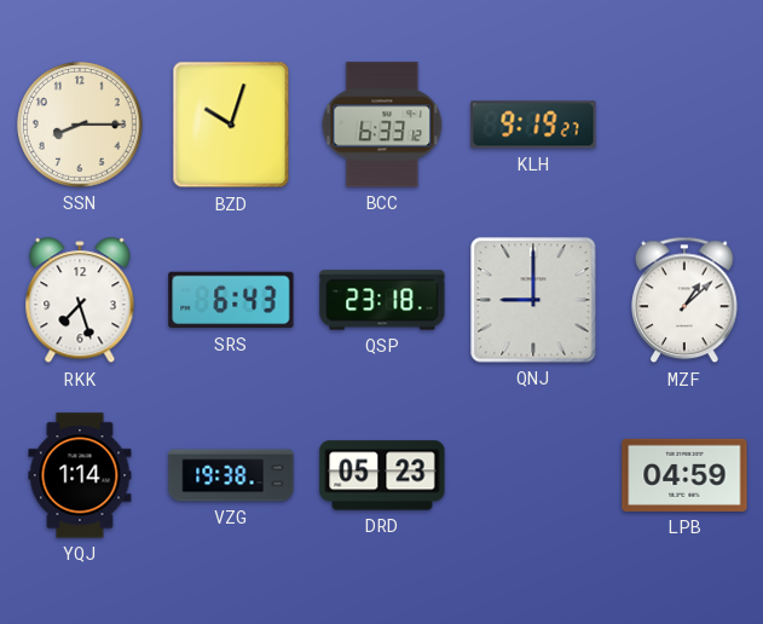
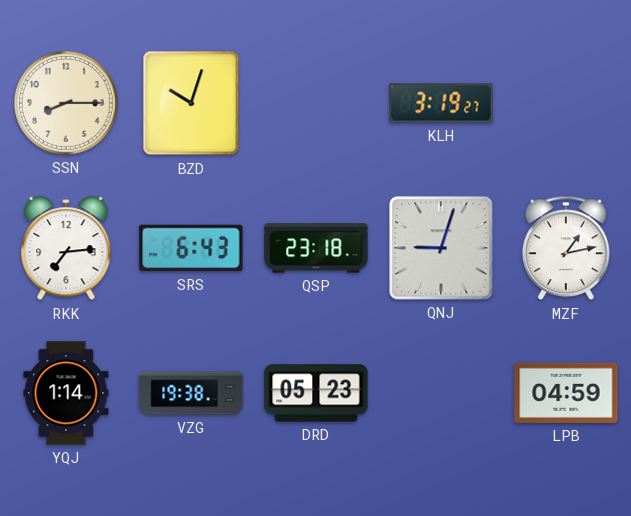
BCC: 6:33 -> none
KLH: 9:19 -> 3:19
RKK: 7:27 -> 7:14
QNJ: 9:00 -> 9:03
MZF: 1:08 -> 1:13
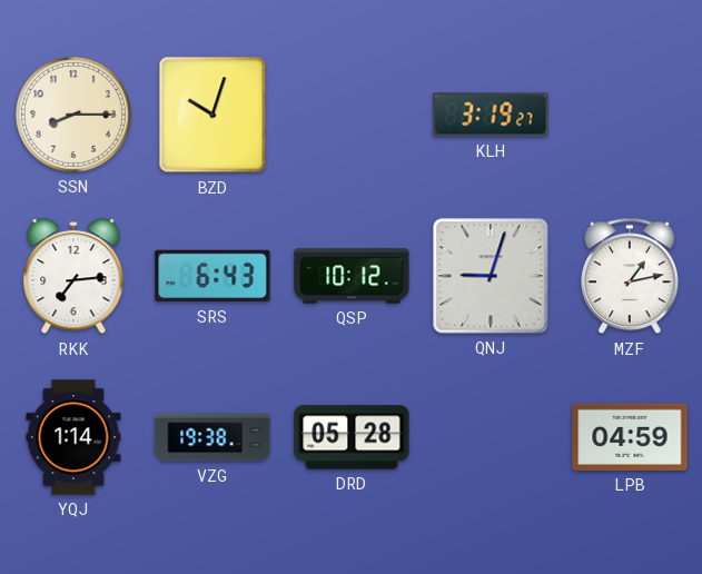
QSP: 23:18 -> 10:12
DRD: 05:23 -> 05:28
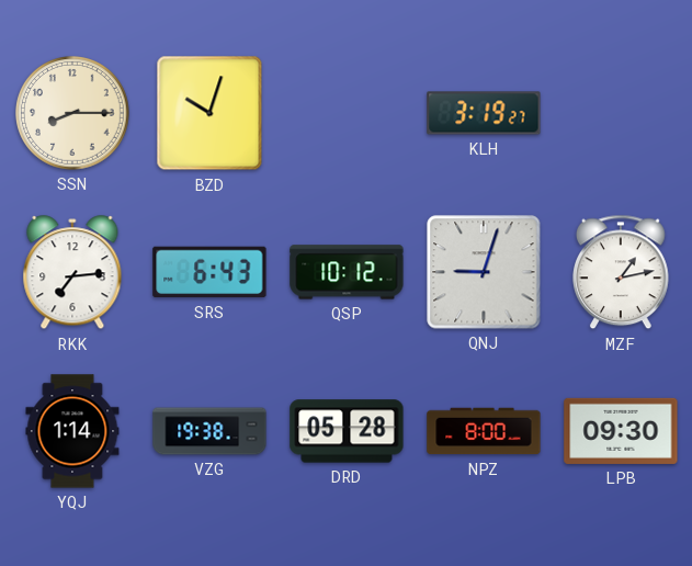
NPZ: none -> 8:00
LPB: 04:59 -> 09:30
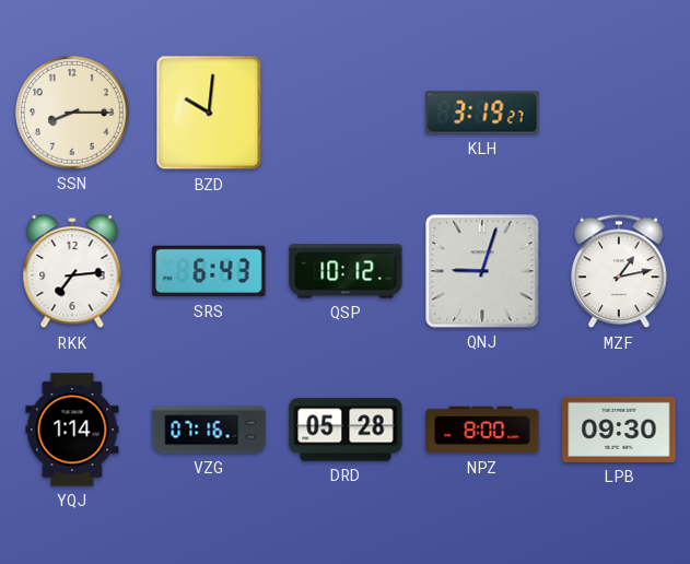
BZD: 10:03 -> 10:01
VZG: 19:38 -> 07:16
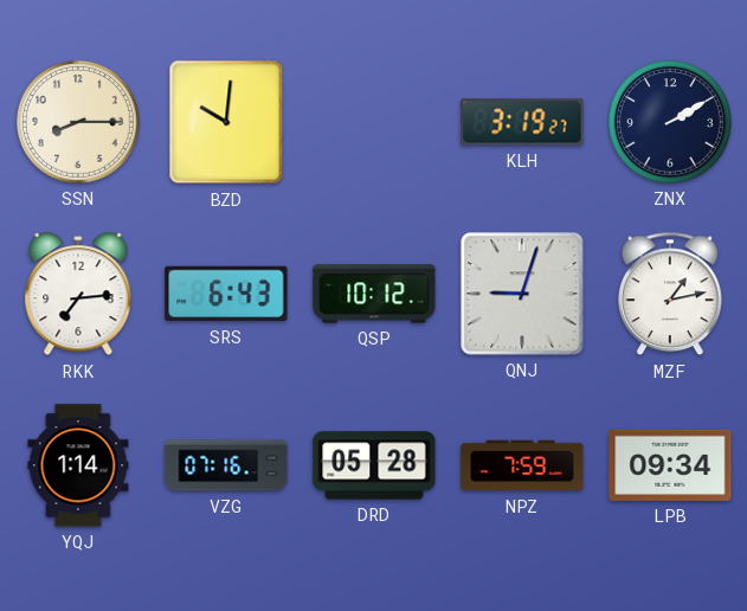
ZNX: none -> 2:10
NPZ: 8:00 -> 7:59
LPB: 09:30 -> 09:34
